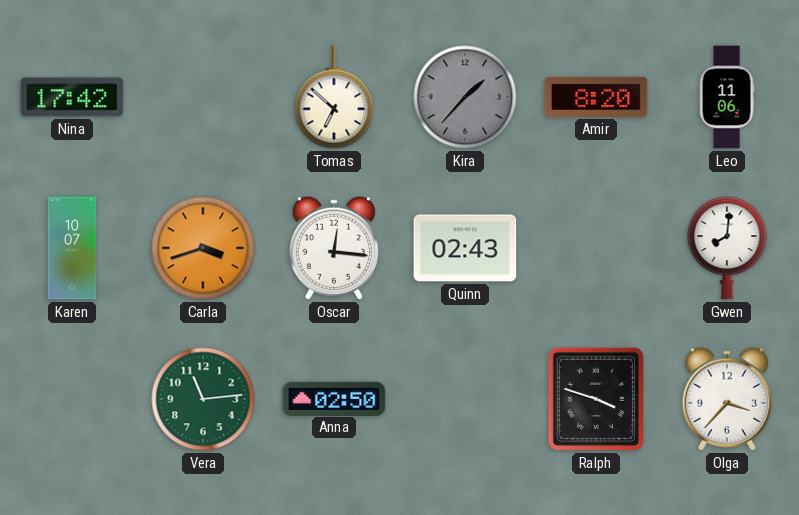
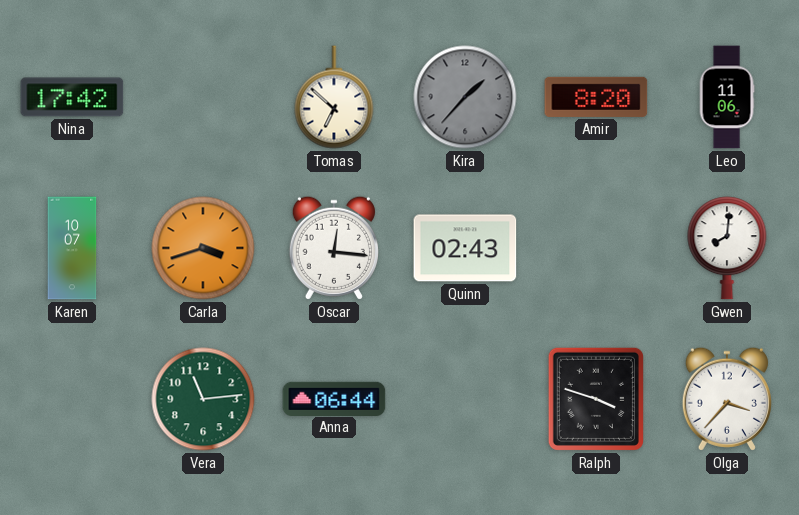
Anna: 02:50 -> 06:44
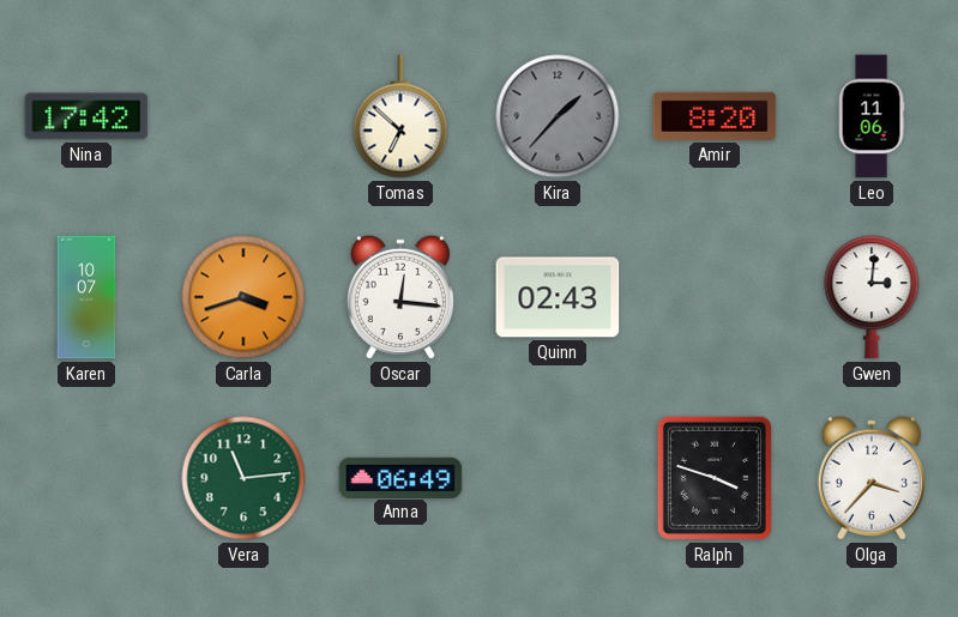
Gwen: 8:01 -> 3:01
Anna: 06:44 -> 06:49
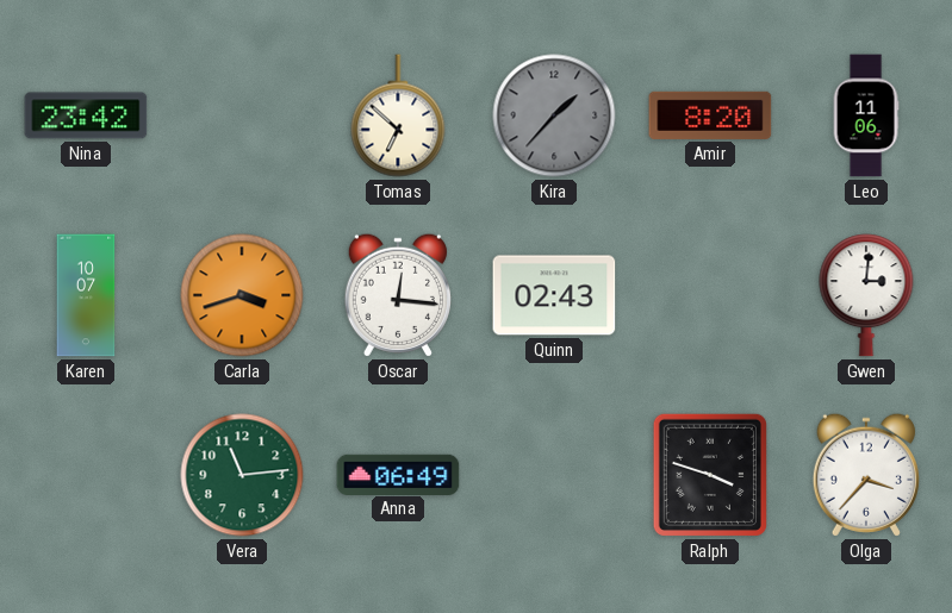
Nina: 17:42 -> 23:42
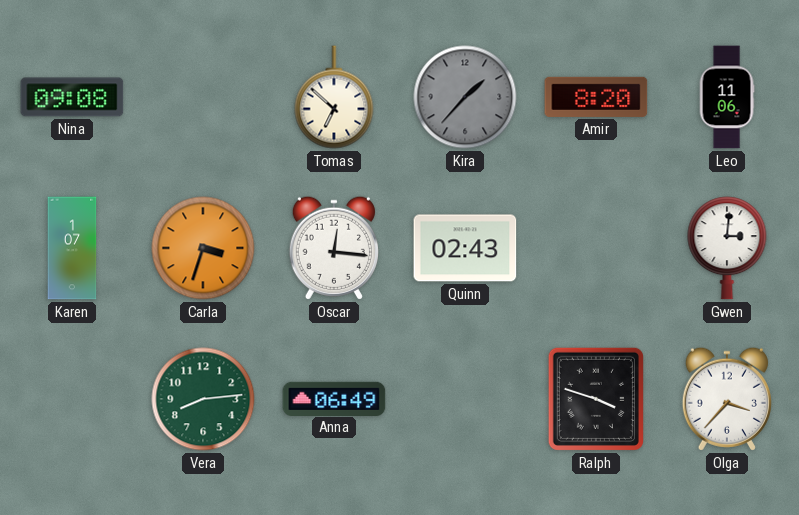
Nina: 23:42 -> 09:08
Karen: 10:07 -> 1:07
Carla: 3:42 -> 3:33
Vera: 11:14 -> 8:14
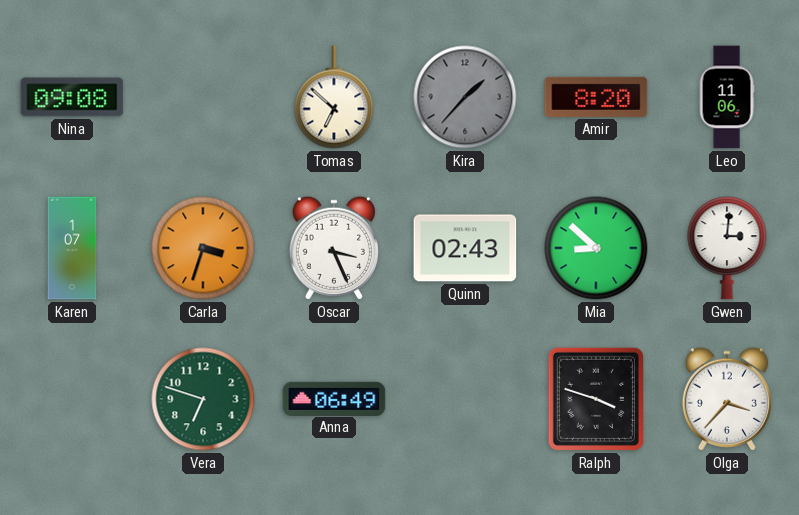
Oscar: 12:16 -> 3:26
Mia: none -> 8:52
Vera: 8:14 -> 6:48
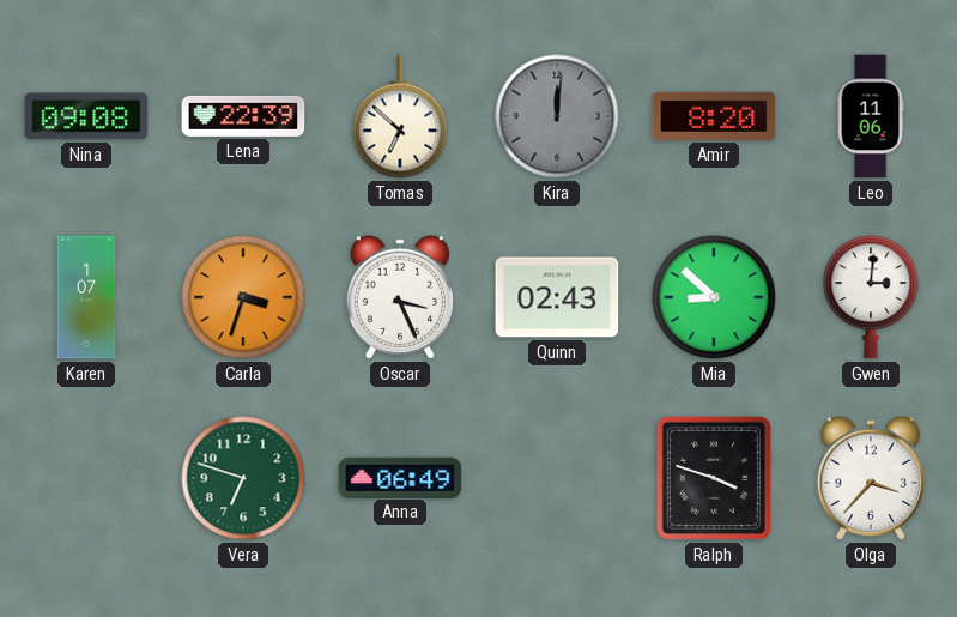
Lena: none -> 22:39
Kira: 1:37 -> 12:01
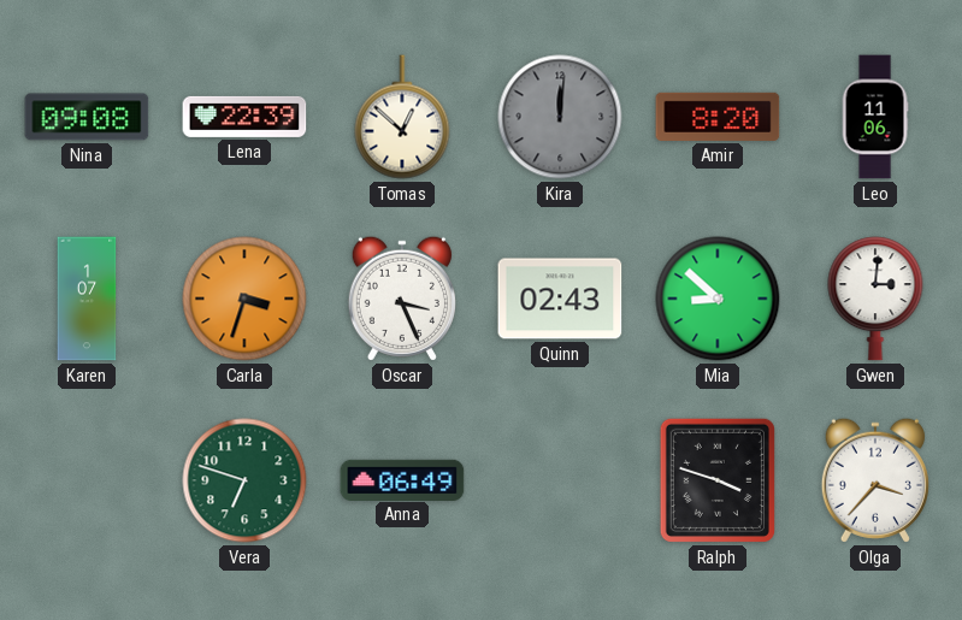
Tomas: 6:52 -> 12:52
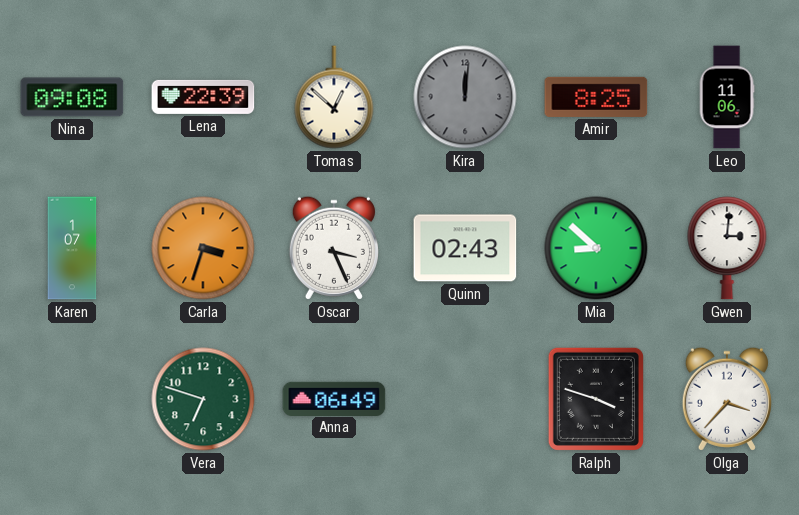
Amir: 8:20 -> 8:25
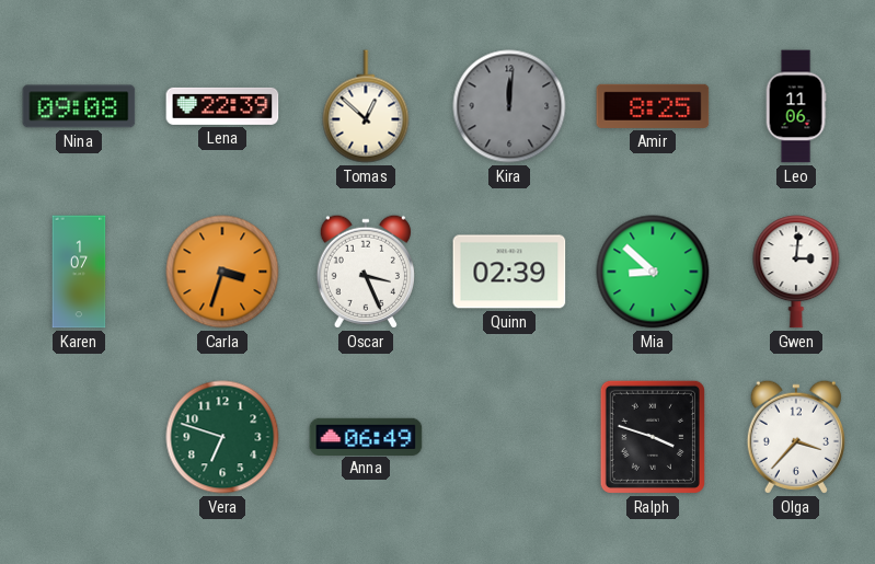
Quinn: 02:43 -> 02:39
